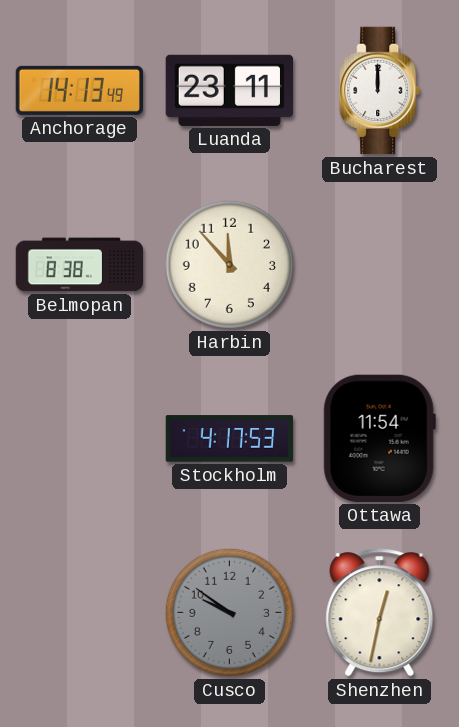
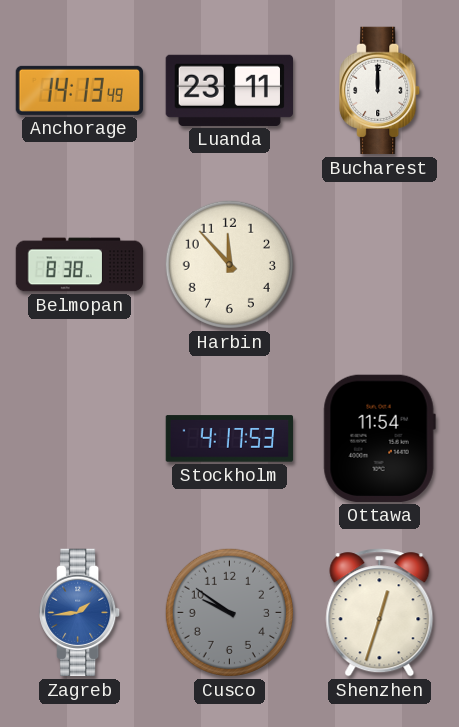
Zagreb: none -> 1:44
Shenzhen: 12:32 -> 12:33
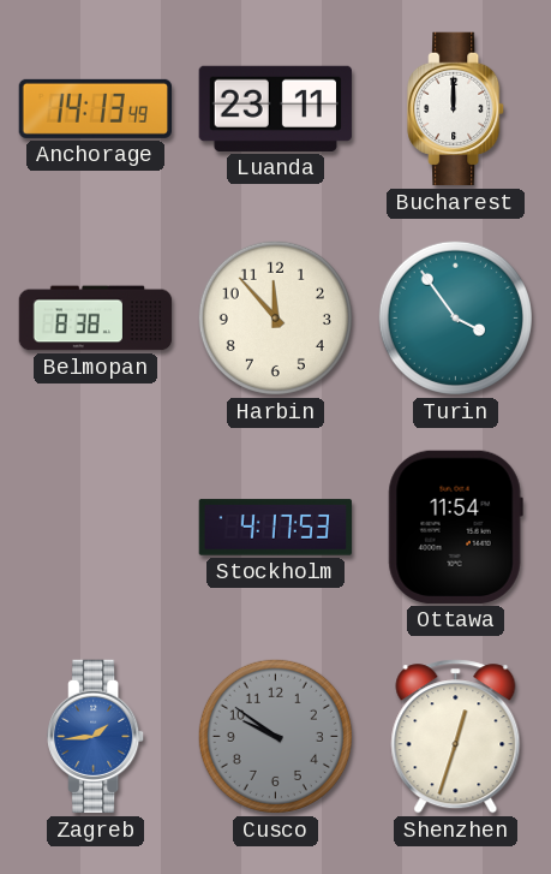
Turin: none -> 3:54
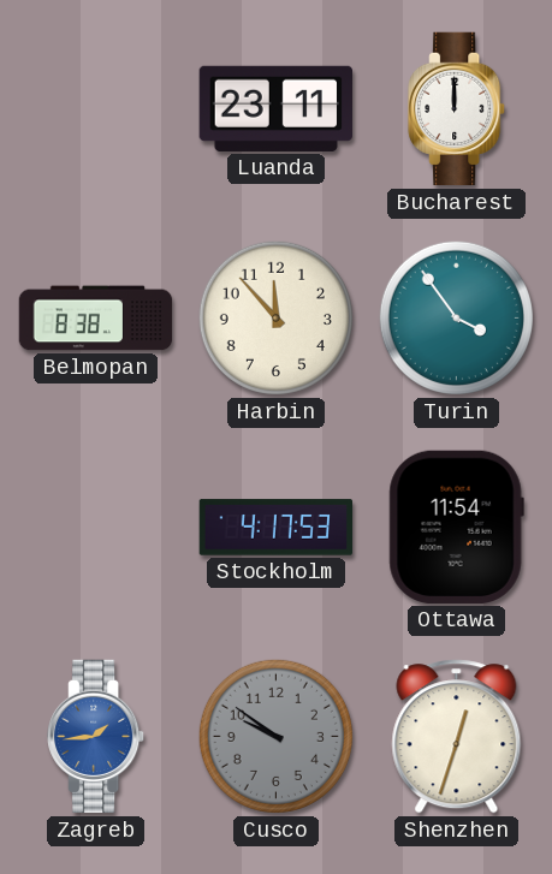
Anchorage: 14:13 -> none
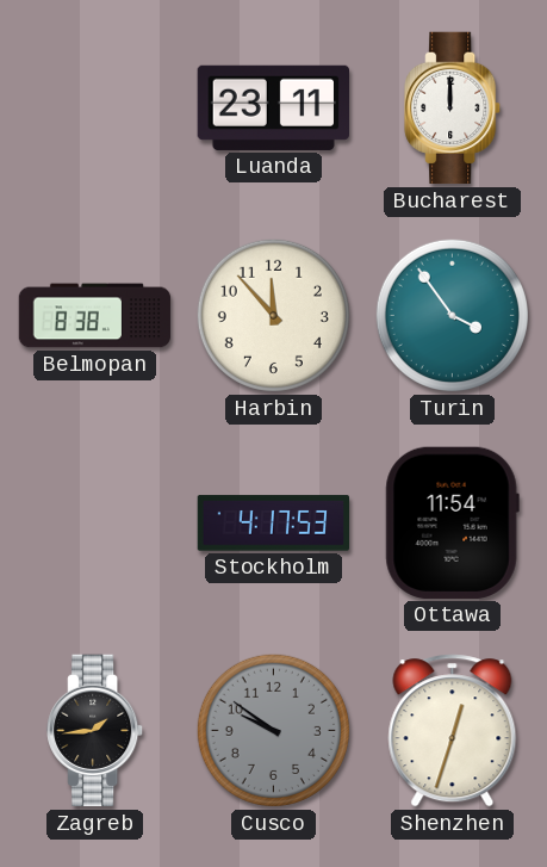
Zagreb dial: blue -> black
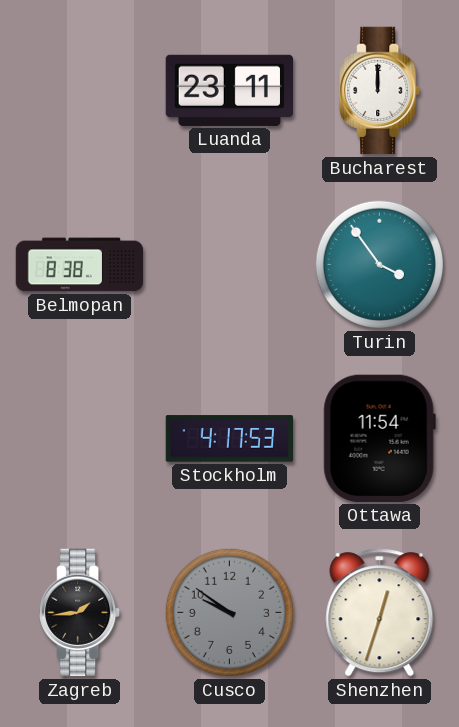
Harbin: 11:53 -> none
